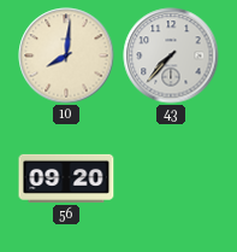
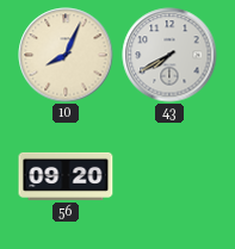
10: 8:01 -> 8:04
43: 7:37 -> 7:40
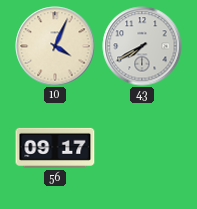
10: 8:04 -> 4:04
56: 09:20 -> 09:17
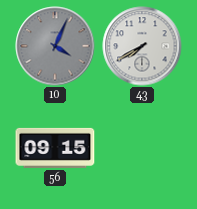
10 dial: cream -> grey
56: 09:17 -> 09:15
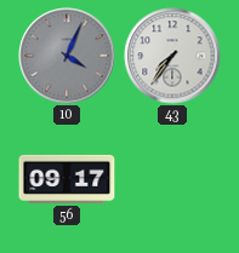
43: 7:40 -> 7:36
56: 09:15 -> 09:17
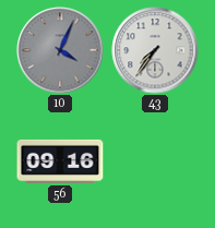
56: 09:17 -> 09:16
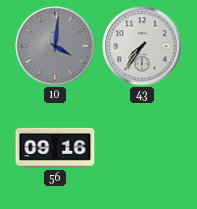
10: 4:04 -> 4:01
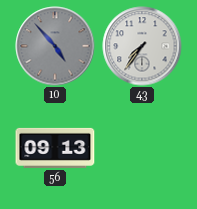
10: 4:01 -> 4:53
56: 09:16 -> 09:13
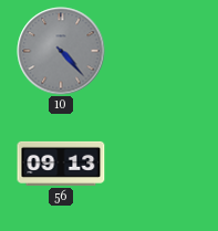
10: 4:53 -> 4:23
43: 7:36 -> none
